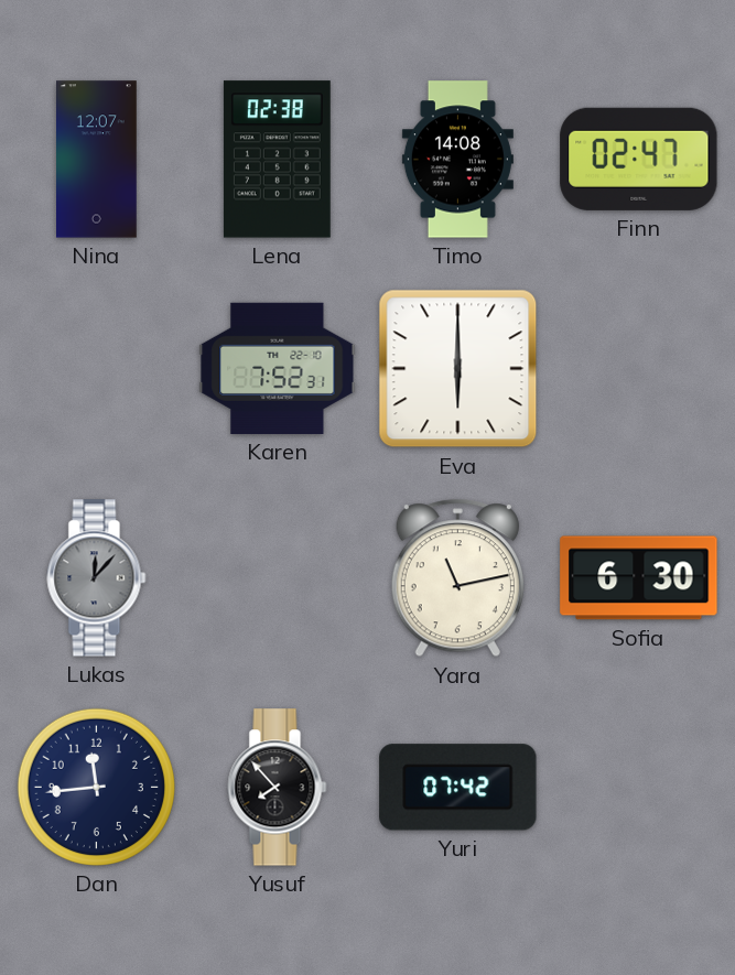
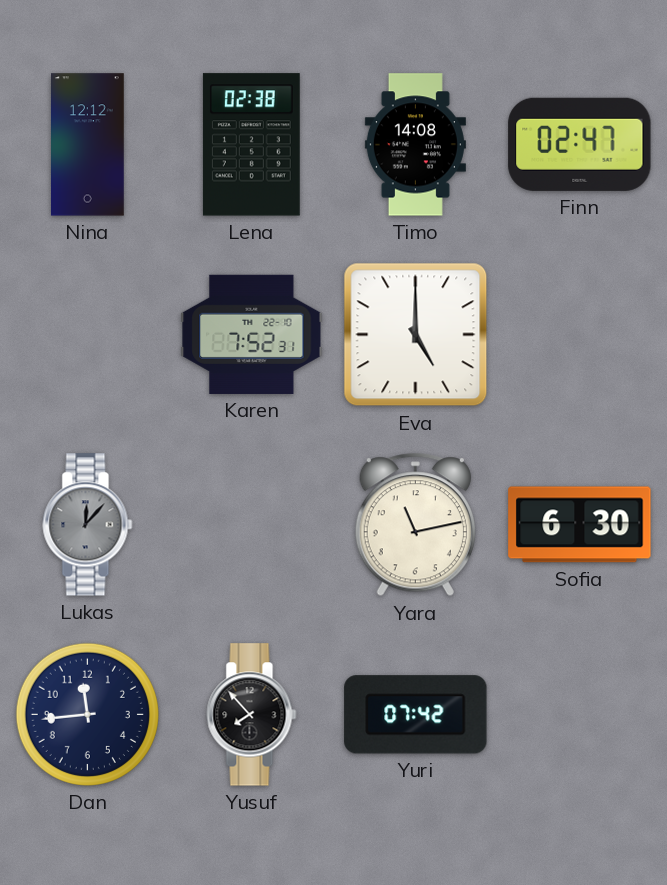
Nina: 12:07 -> 12:12
Eva: 6:00 -> 5:00
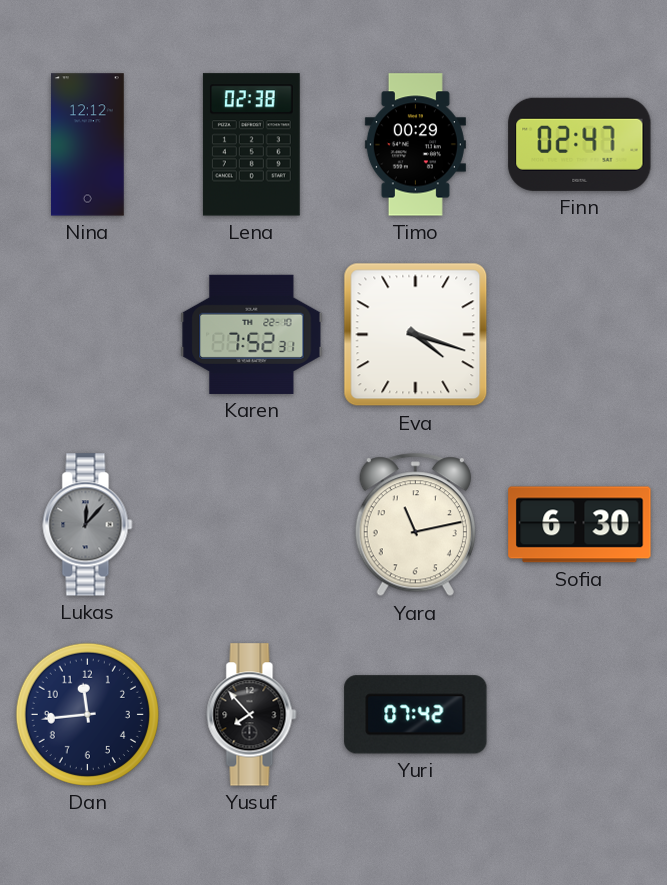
Timo: 14:08 -> 00:29
Eva: 5:00 -> 4:18
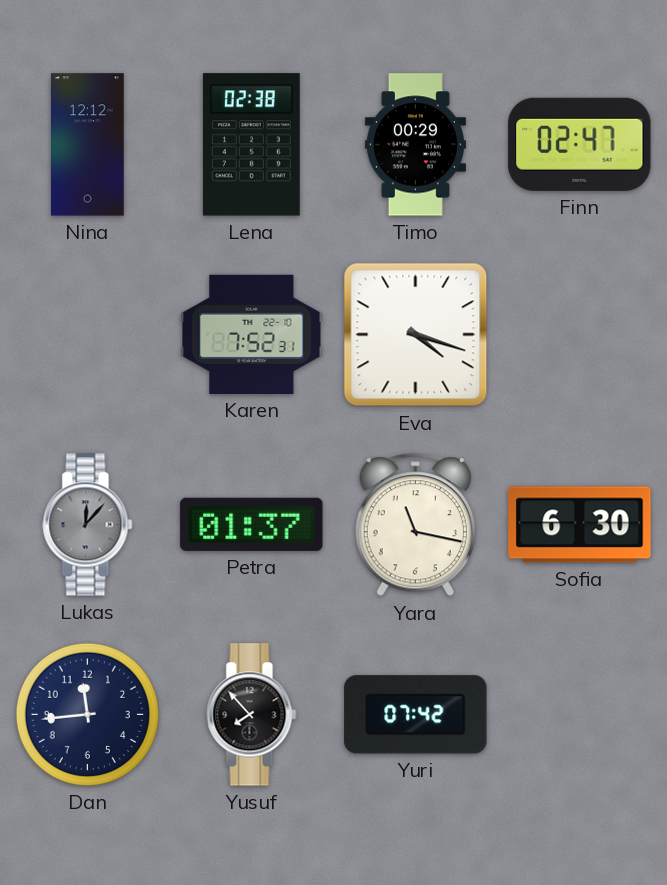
Petra: none -> 01:37
Yara: 11:13 -> 11:17
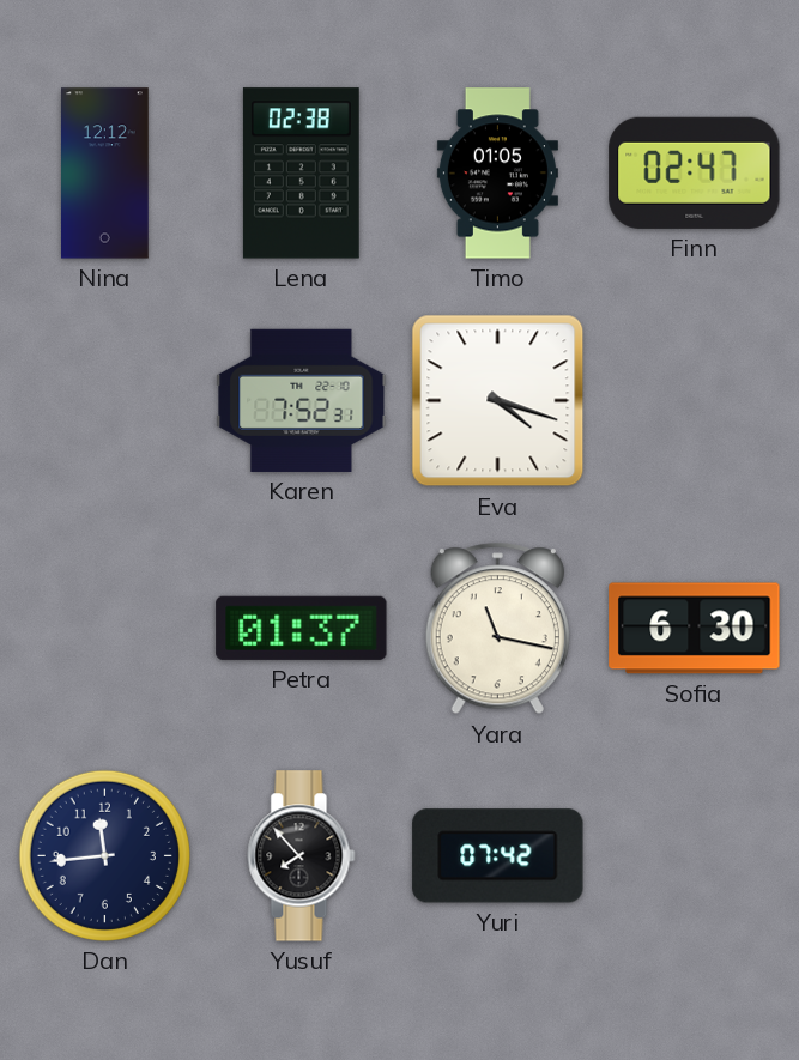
Timo: 00:29 -> 01:05
Lukas: 12:07 -> none
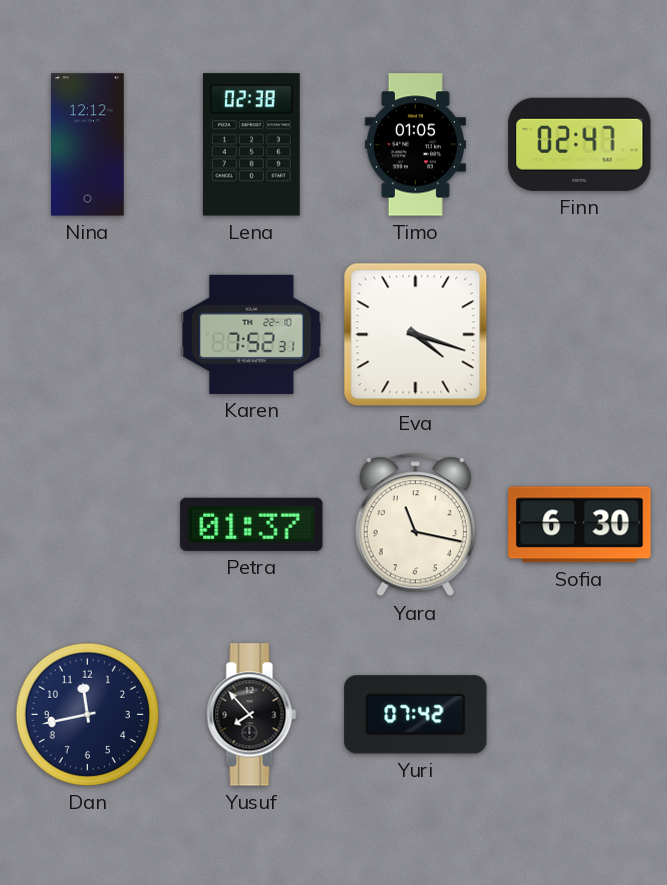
Dan: 11:44 -> 11:43
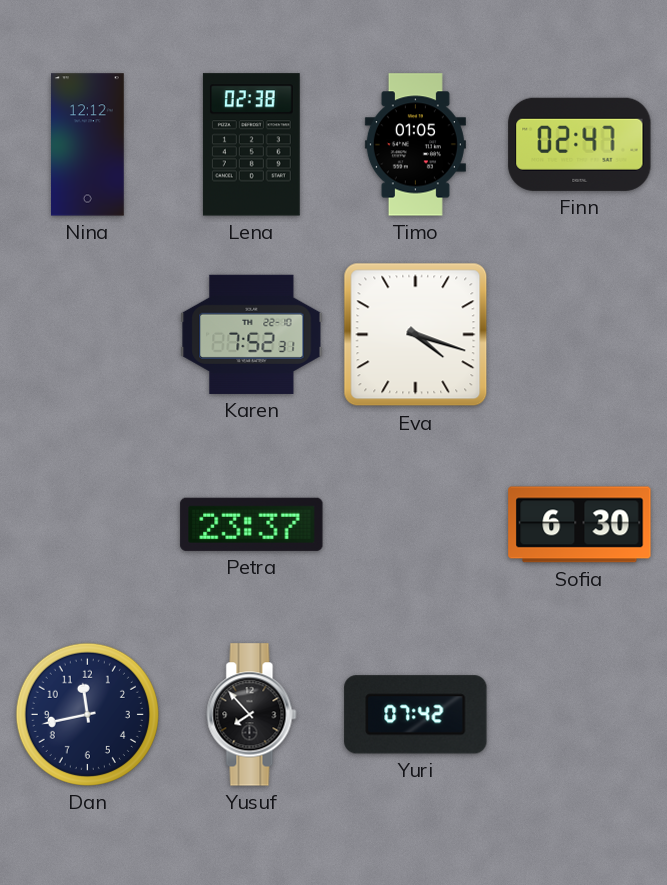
Petra: 01:37 -> 23:37
Yara: 11:17 -> none
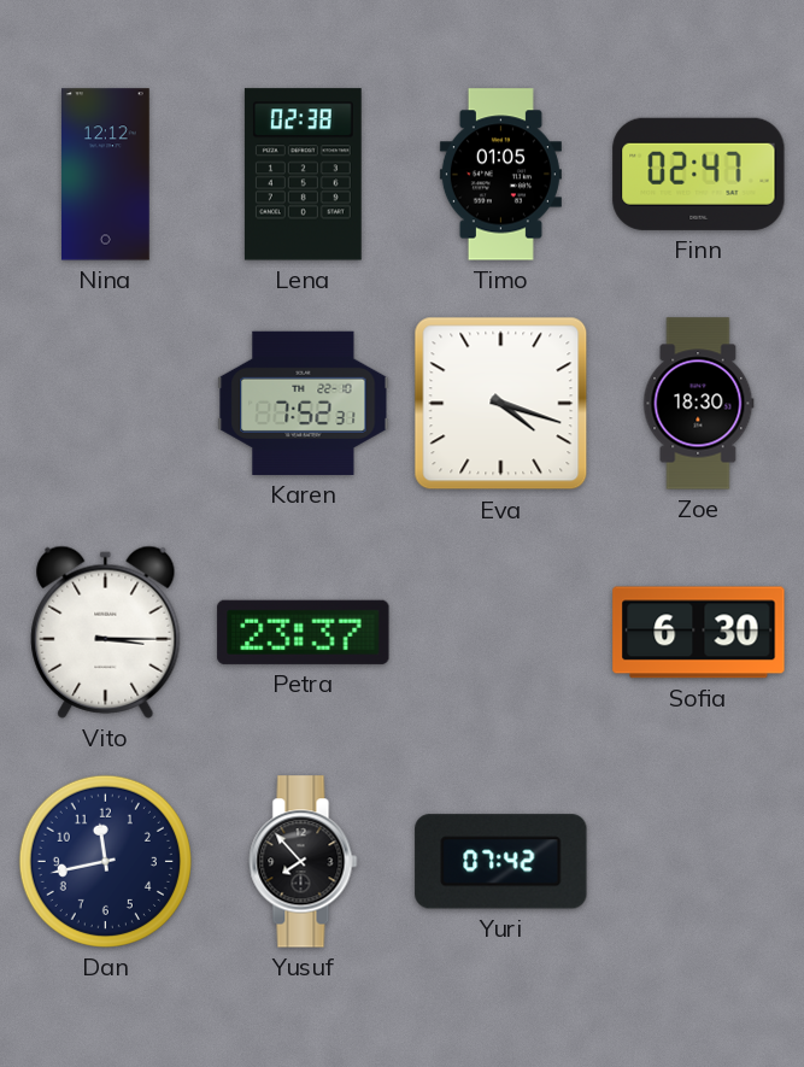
Zoe: none -> 18:30
Vito: none -> 3:15
